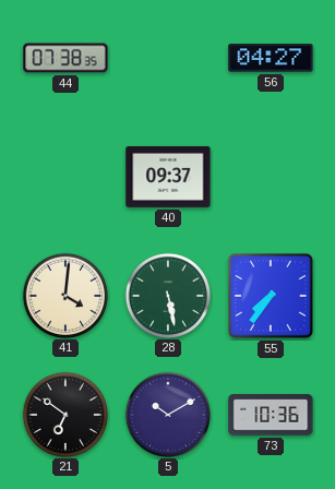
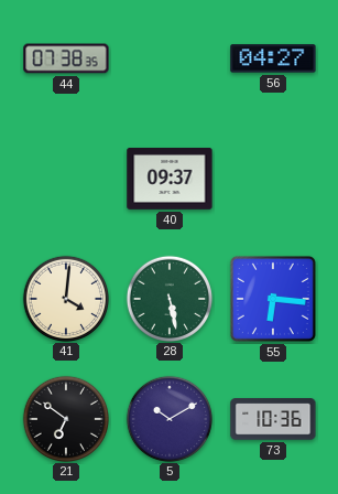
55: 7:36 -> 6:16
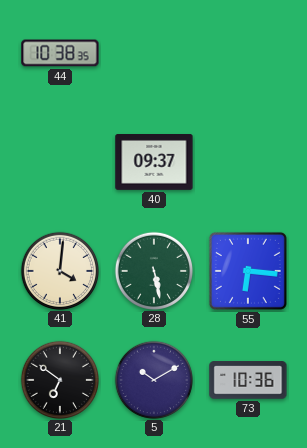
44: 07:38 -> 10:38
56: 04:27 -> none
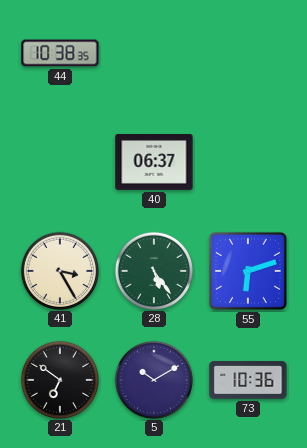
40: 09:37 -> 06:37
41: 4:01 -> 3:25
28: 5:28 -> 5:24
55: 6:16 -> 6:12
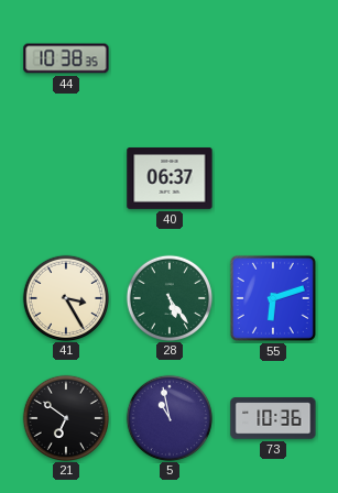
5: 10:10 -> 10:58
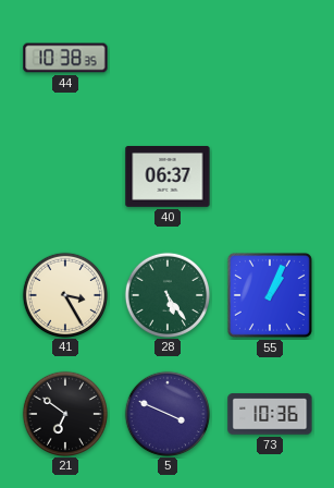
55: 6:12 -> 1:04
5: 10:58 -> 3:49
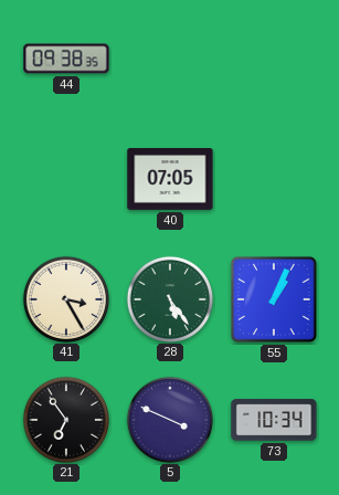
44: 10:38 -> 09:38
40: 06:37 -> 07:05
21: 6:51 -> 6:54
73: 10:36 -> 10:34
